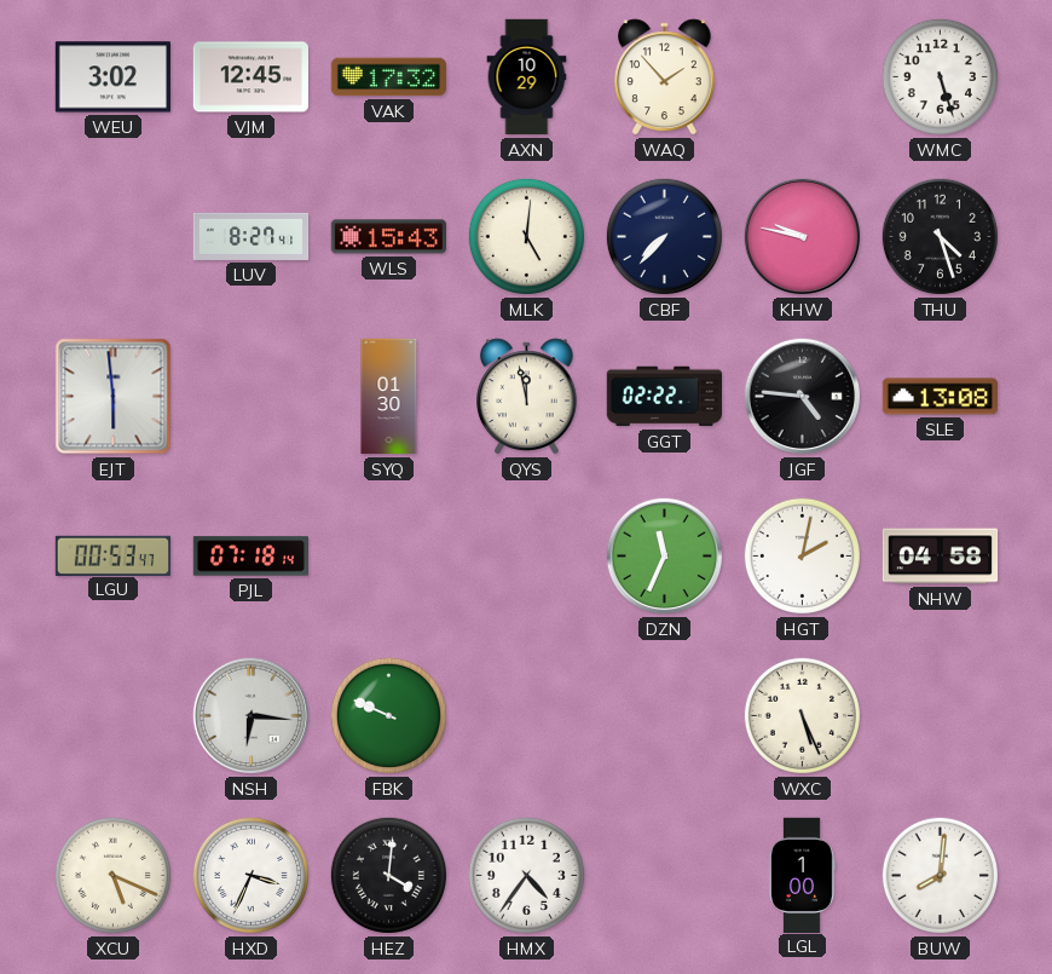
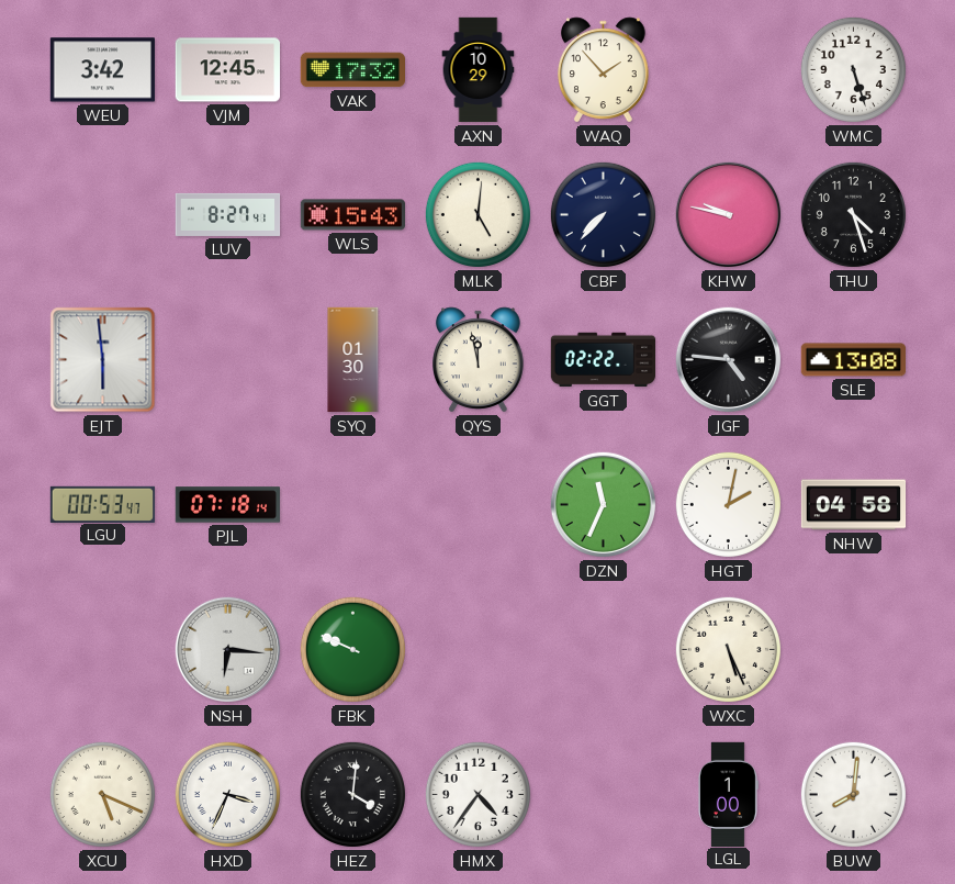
WEU: 3:02 -> 3:42
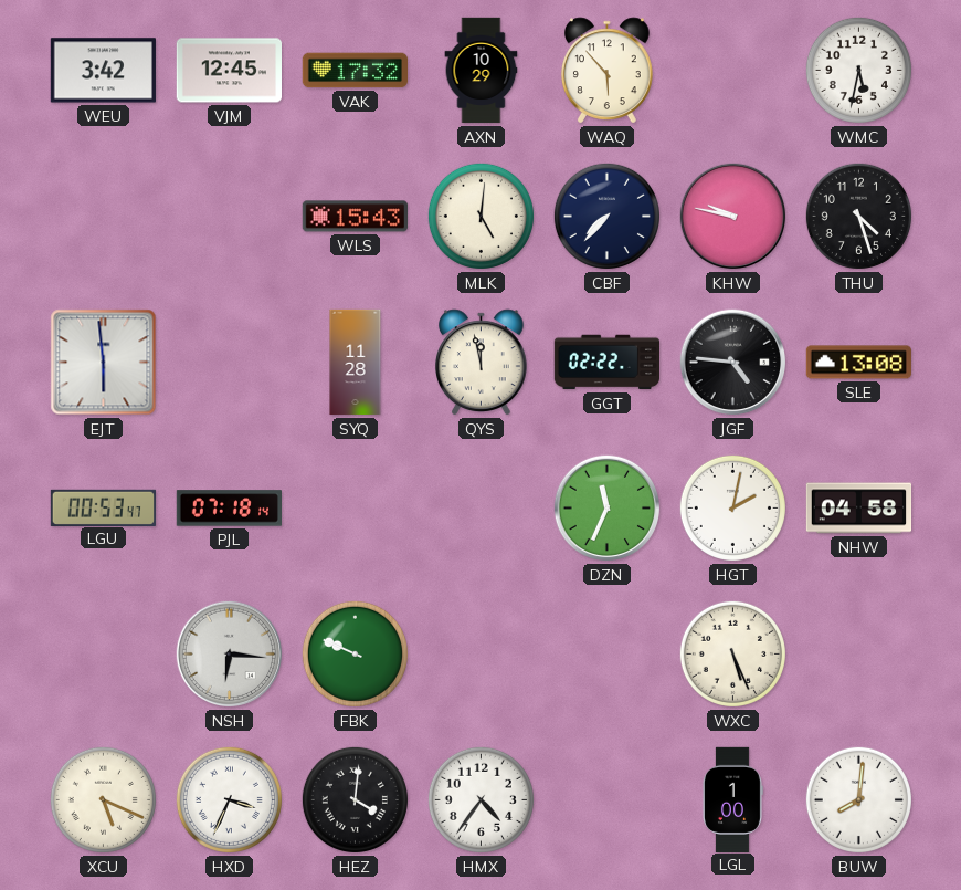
WAQ: 1:53 -> 5:53
WMC: 5:27 -> 5:32
LUV: 8:27 -> none
SYQ: 01:30 -> 11:28
